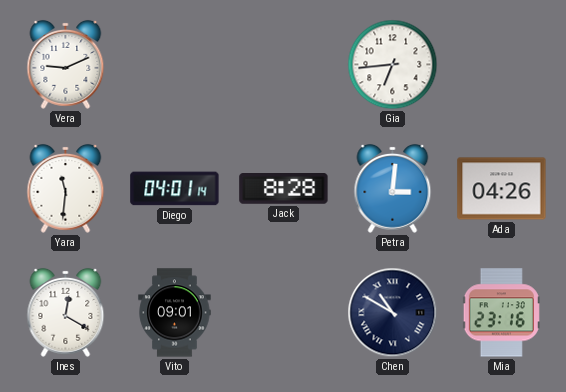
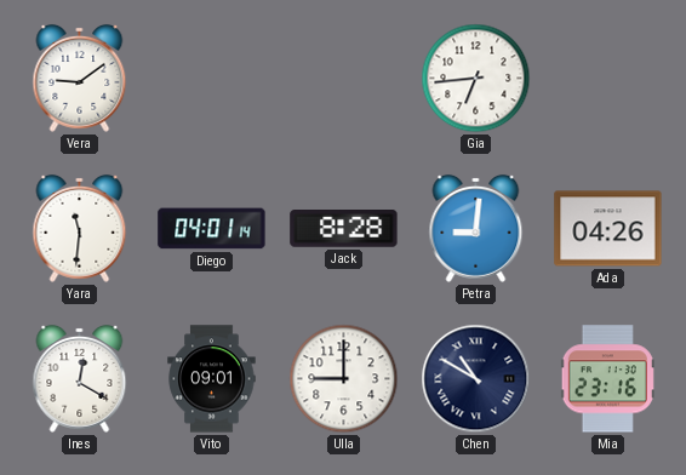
Vera: 9:11 -> 9:09
Petra: 3:01 -> 9:01
Ulla: none -> 9:00
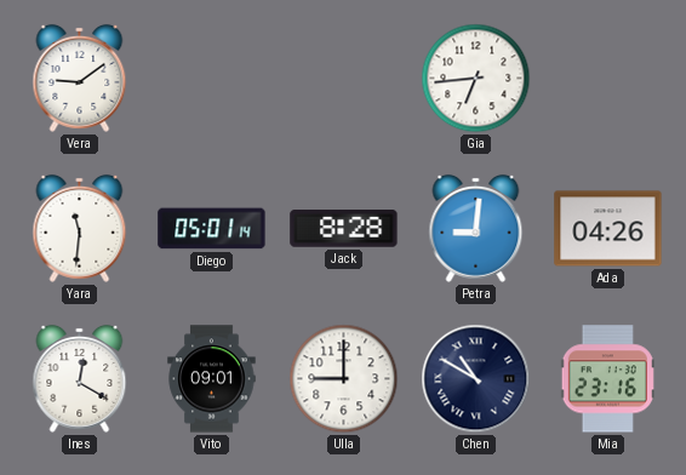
Diego: 04:01 -> 05:01
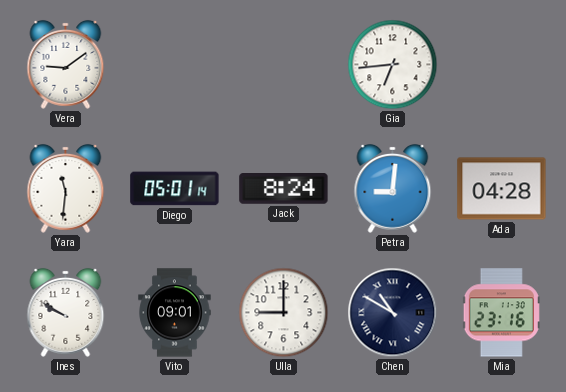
Jack: 8:28 -> 8:24
Ada: 04:26 -> 04:28
Ines: 12:20 -> 9:50
